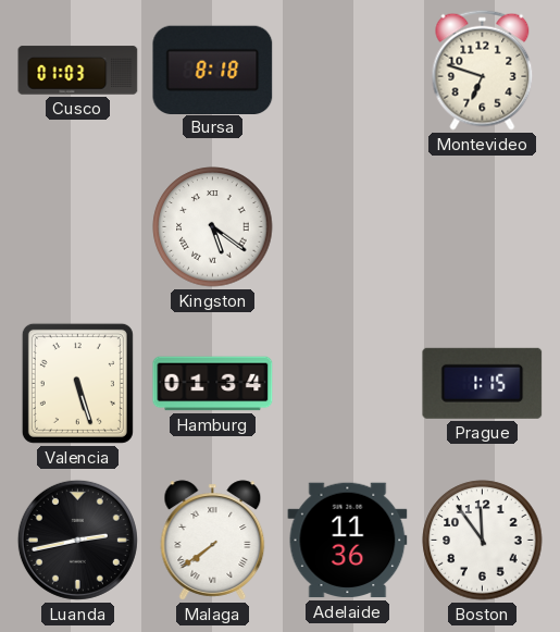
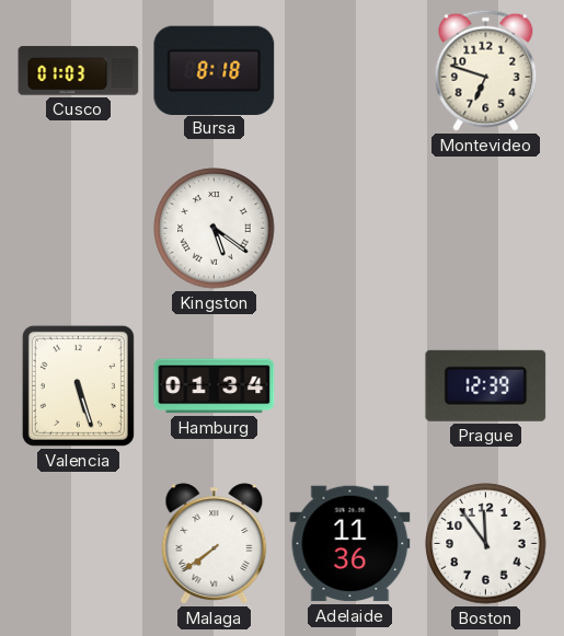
Prague: 1:15 -> 12:39
Luanda: 2:43 -> none
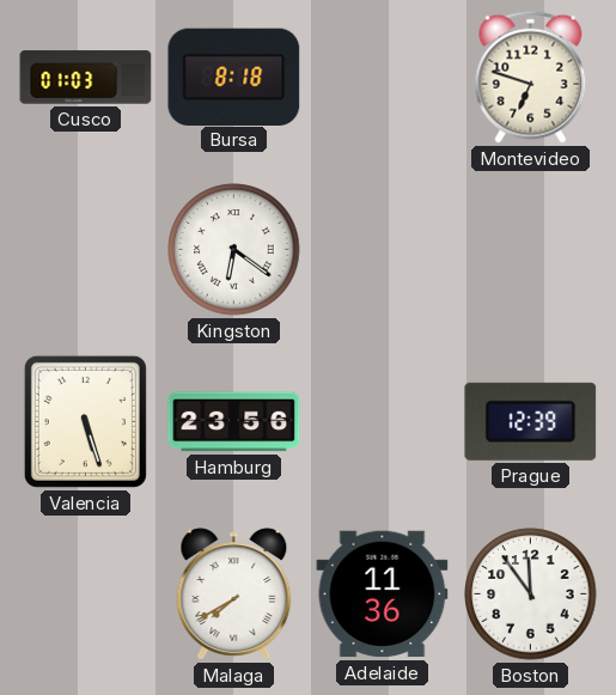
Kingston: 5:21 -> 6:21
Hamburg: 01:34 -> 23:56
Malaga: 7:39 -> 7:40
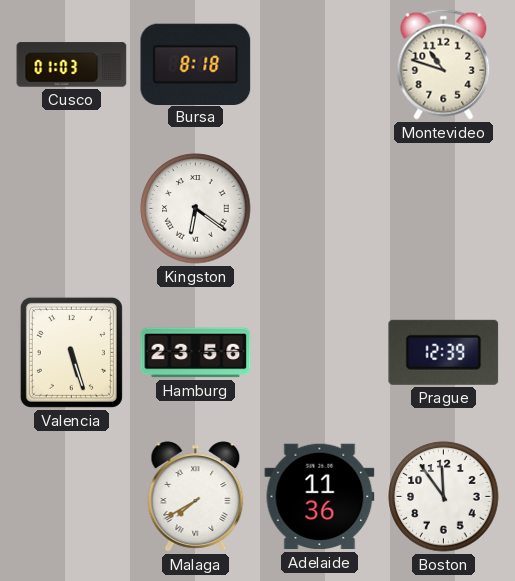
Montevideo: 6:48 -> 10:48
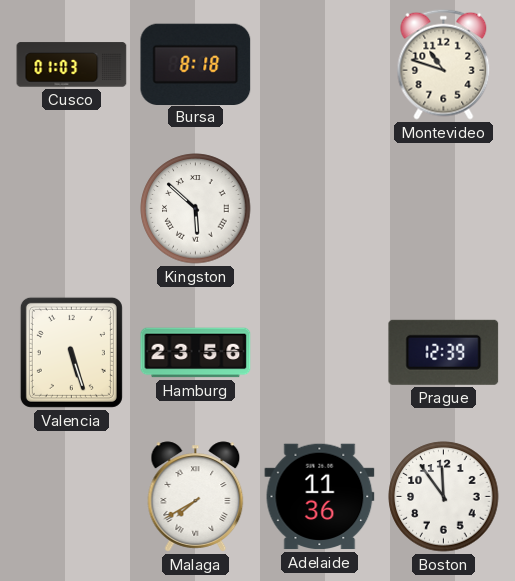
Kingston: 6:21 -> 5:52
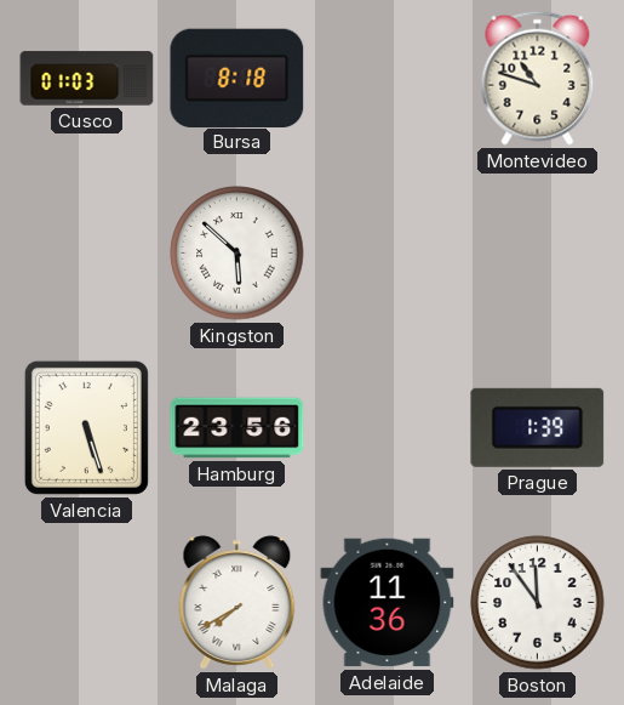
Prague: 12:39 -> 1:39
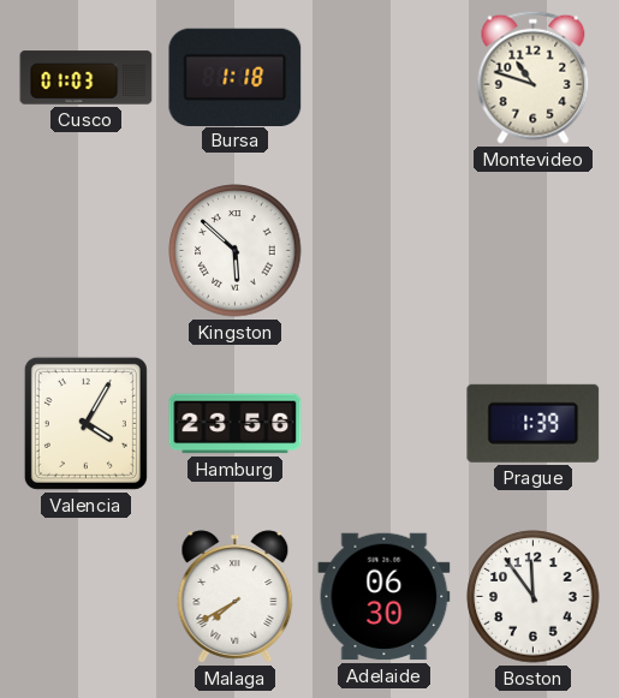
Bursa: 8:18 -> 1:18
Valencia: 5:27 -> 4:05
Adelaide: 11:36 -> 06:30
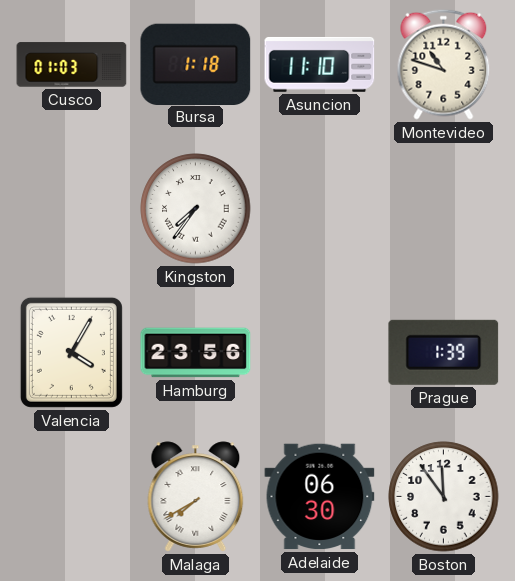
Asuncion: none -> 11:10
Kingston: 5:52 -> 7:36
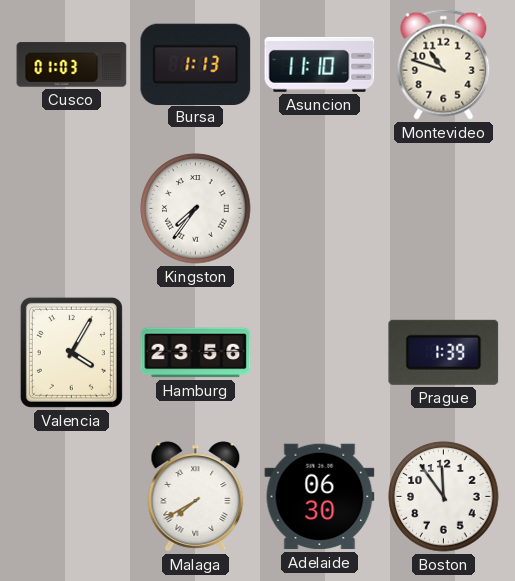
Bursa: 1:18 -> 1:13
